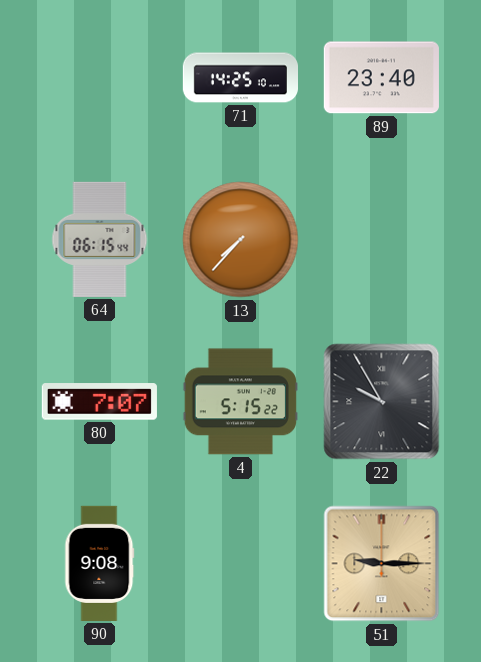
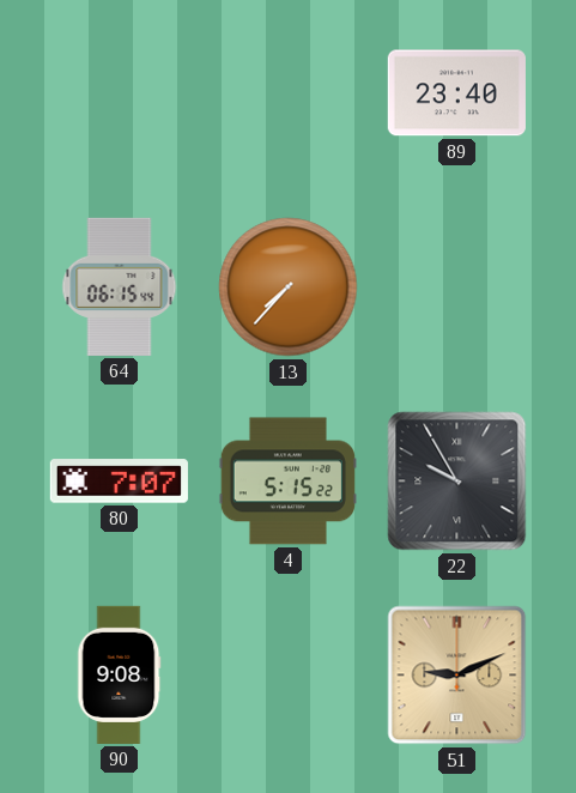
71: 14:25 -> none
51: 9:15 -> 9:11
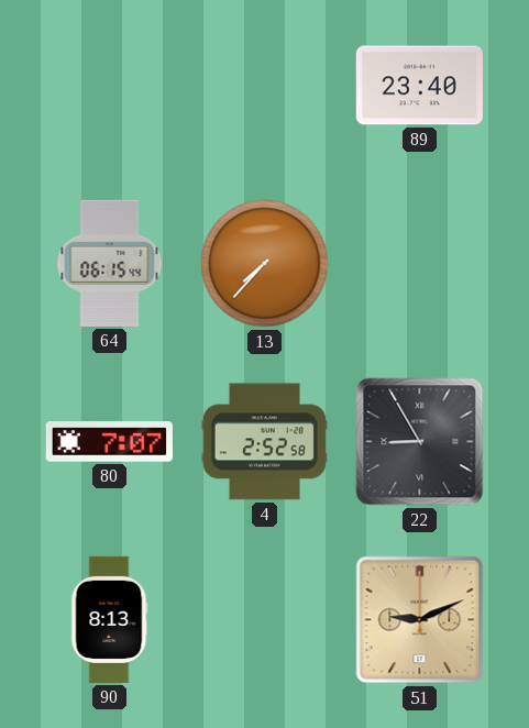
4: 5:15 -> 2:52
22: 9:55 -> 8:55
90: 9:08 -> 8:13
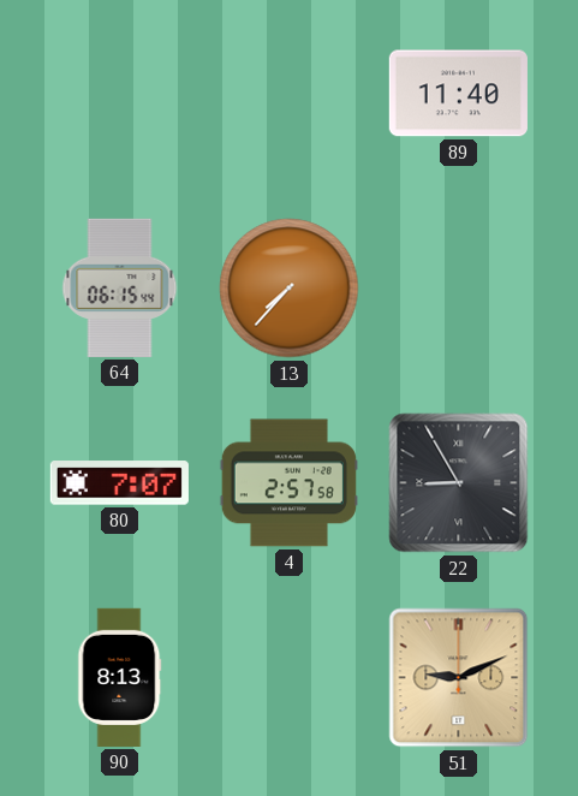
89: 23:40 -> 11:40
4: 2:52 -> 2:57
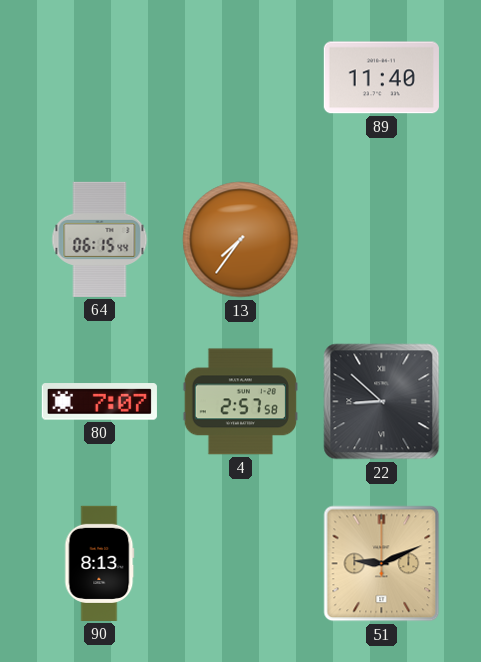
13: 7:37 -> 7:36
22: 8:55 -> 8:52
